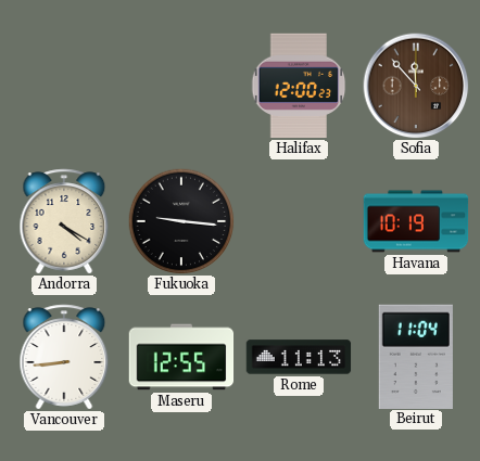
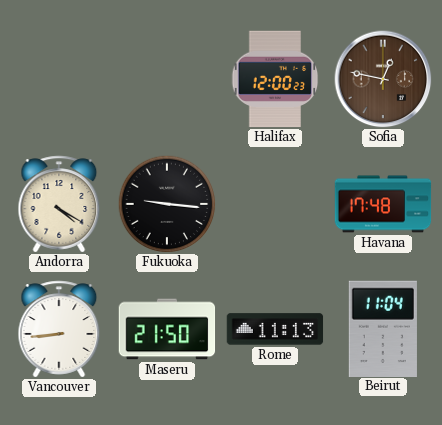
Sofia: 11:53 -> 12:47
Havana: 10:19 -> 17:48
Maseru: 12:55 -> 21:50
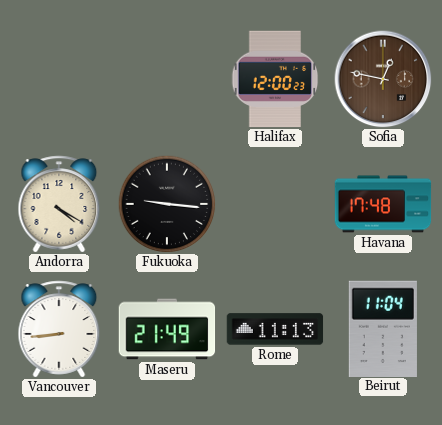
Maseru: 21:50 -> 21:49
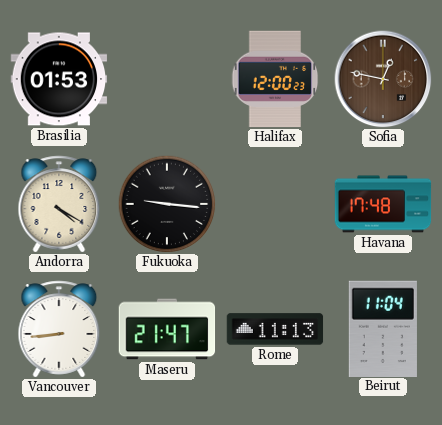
Brasilia: none -> 01:53
Maseru: 21:49 -> 21:47
